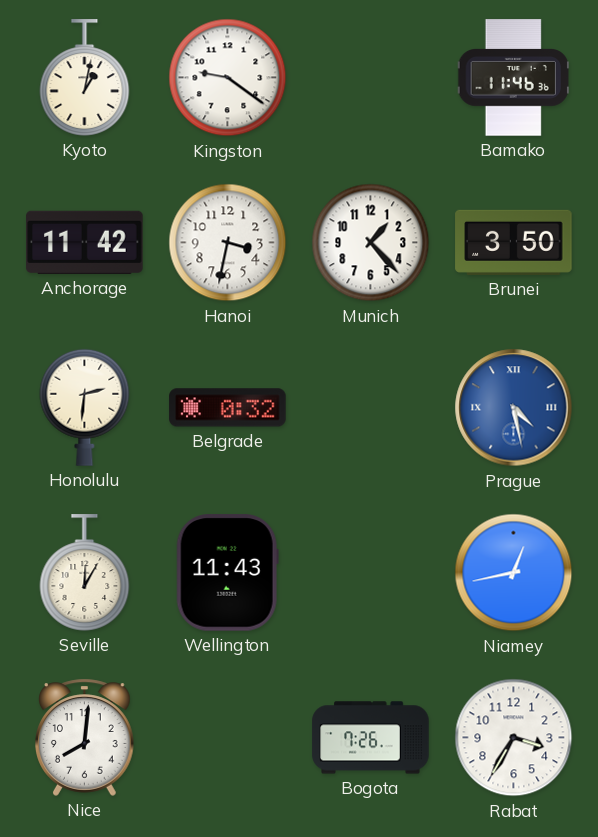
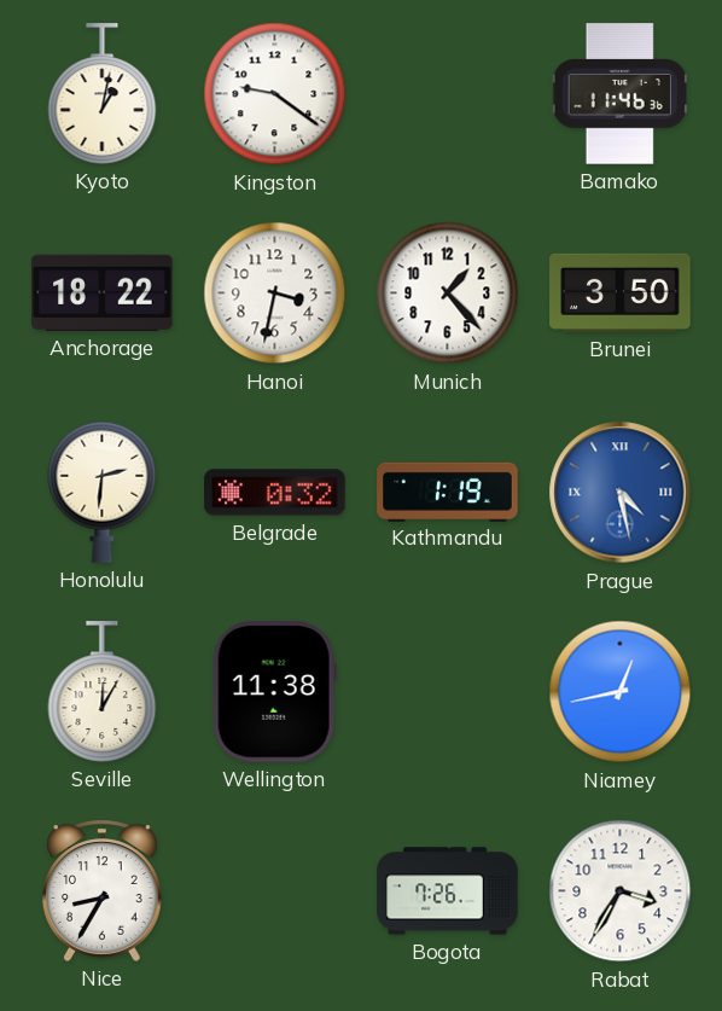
Anchorage: 11:42 -> 18:22
Kathmandu: none -> 1:19
Wellington: 11:43 -> 11:38
Nice: 8:01 -> 8:35
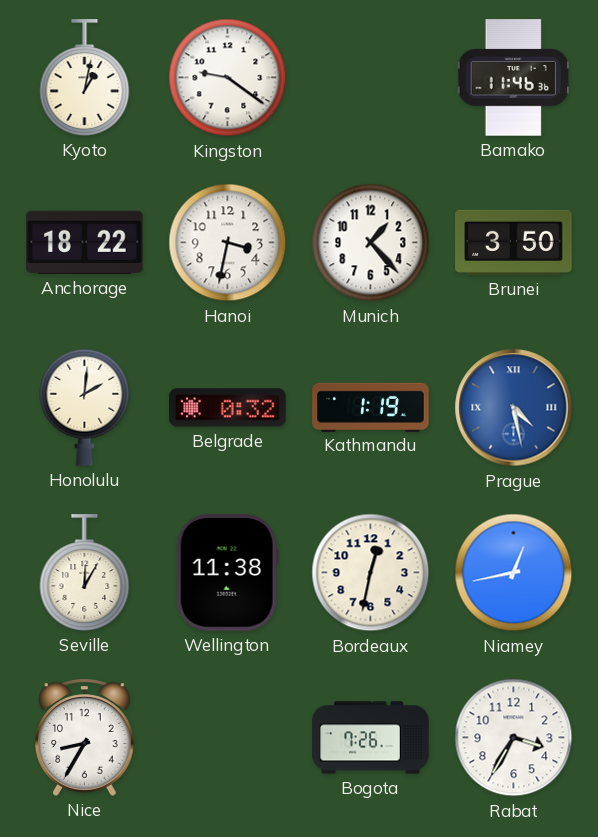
Honolulu: 2:31 -> 2:01
Bordeaux: none -> 12:32
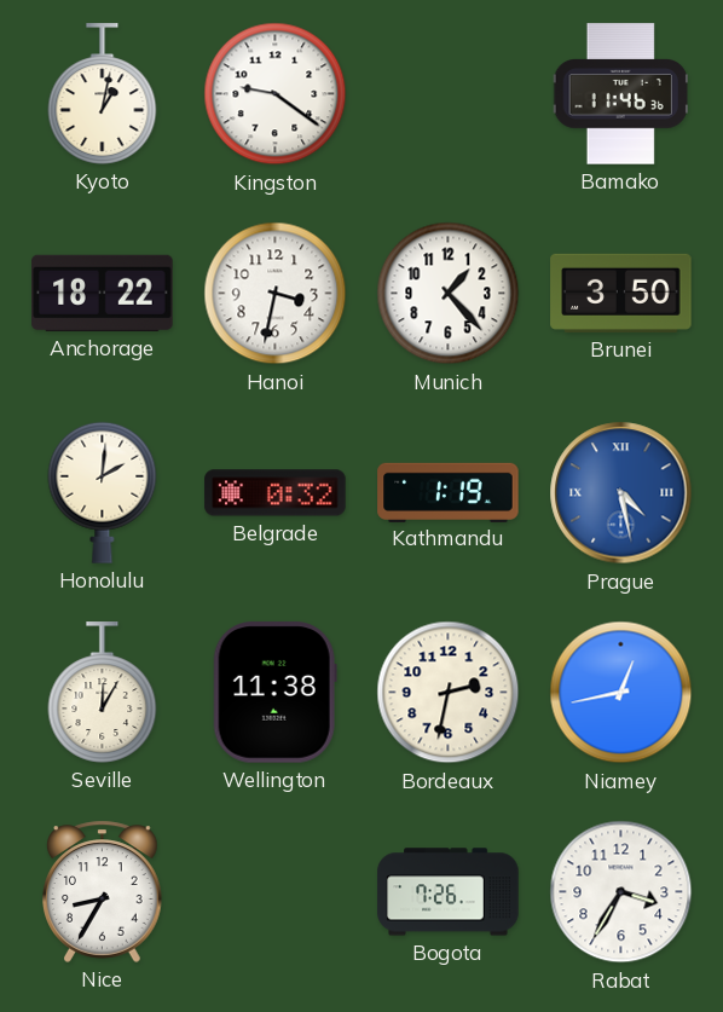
Bordeaux: 12:32 -> 2:32
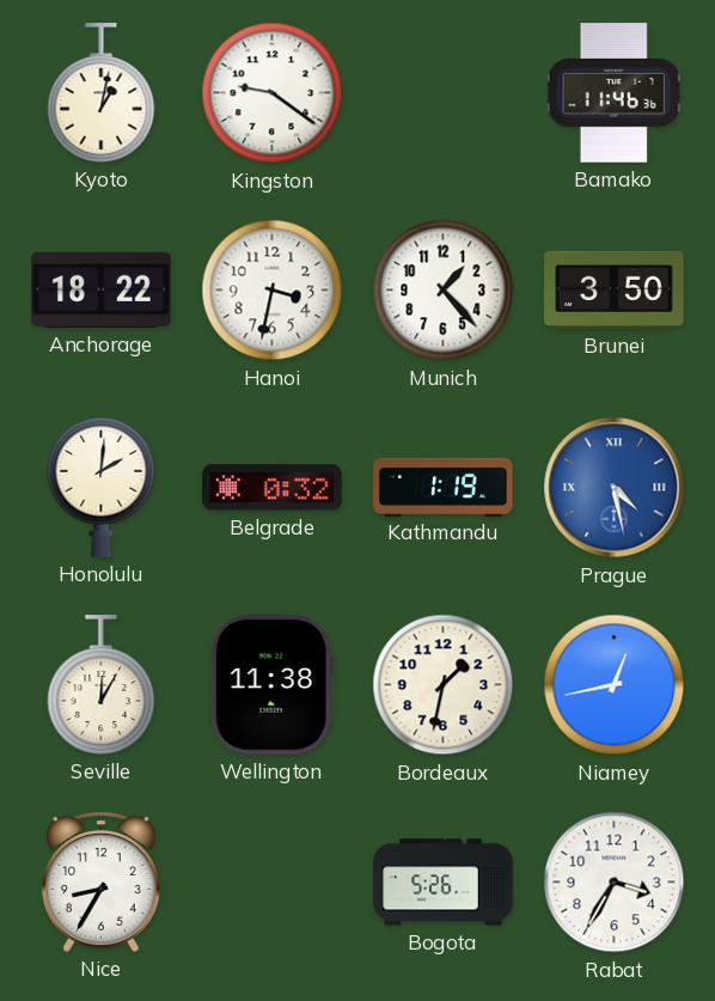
Bordeaux: 2:32 -> 1:32
Bogota: 7:26 -> 5:26
